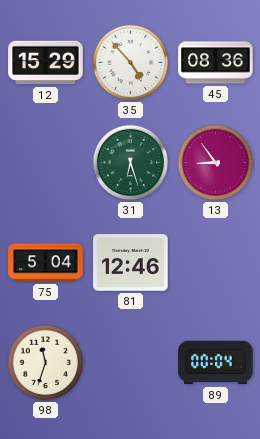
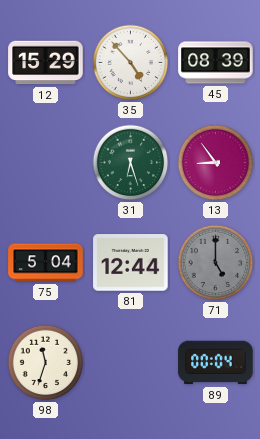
45: 08:36 -> 08:39
81: 12:46 -> 12:44
71: none -> 5:00
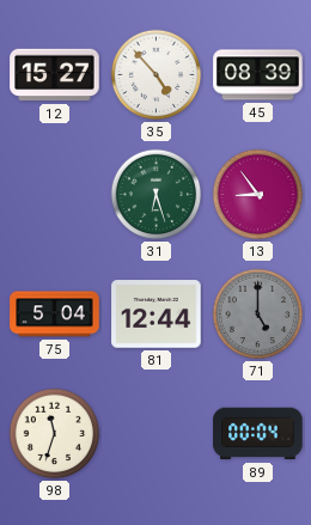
12: 15:29 -> 15:27
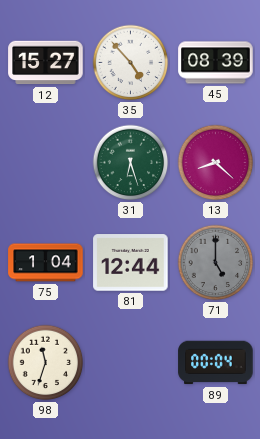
13: 8:54 -> 8:22
75: 5:04 -> 1:04
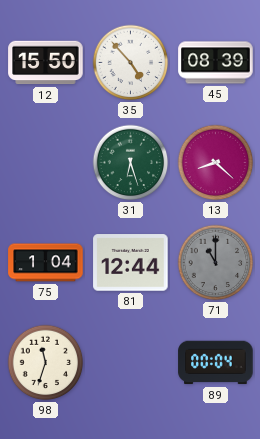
12: 15:27 -> 15:50
71: 5:00 -> 11:00
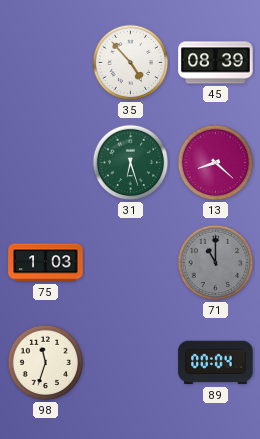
12: 15:50 -> none
75: 1:04 -> 1:03
81: 12:44 -> none
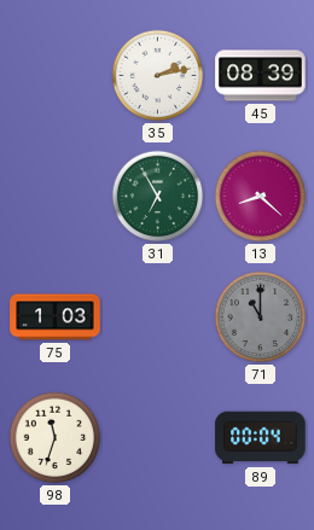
35: 4:53 -> 2:13
31: 6:27 -> 6:55
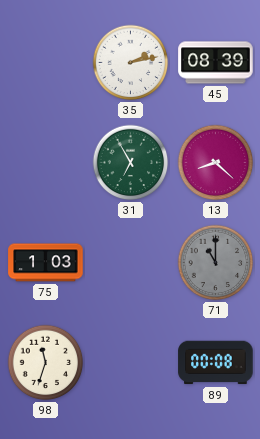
89: 00:04 -> 00:08
